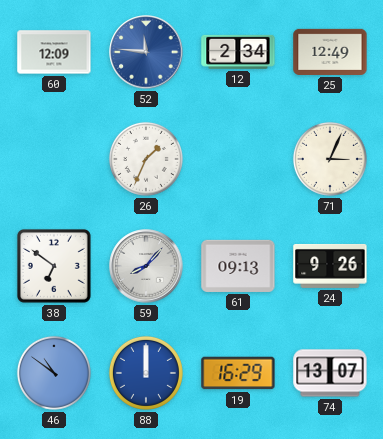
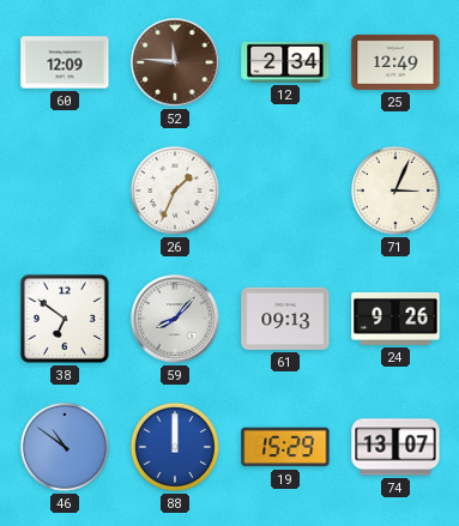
52 dial: blue -> brown
19: 16:29 -> 15:29
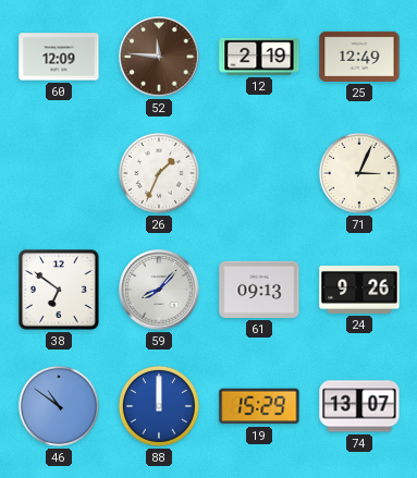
12: 2:34 -> 2:19
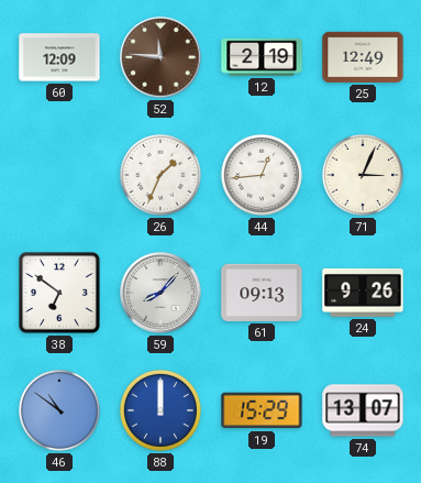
44: none -> 12:44
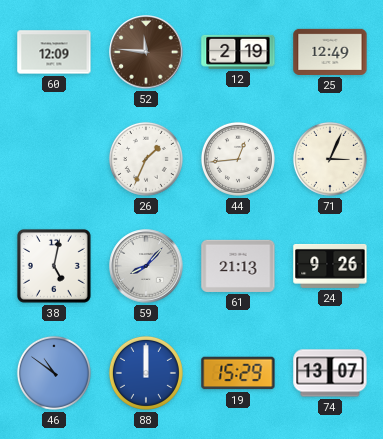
38: 6:51 -> 5:02
61: 09:13 -> 21:13
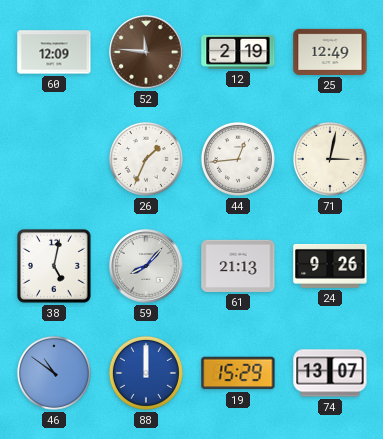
71: 3:04 -> 3:02
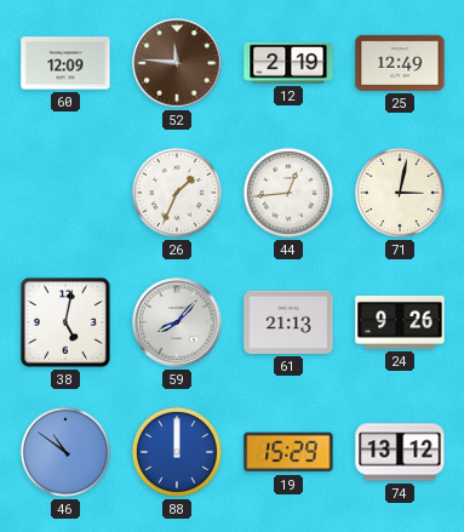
74: 13:07 -> 13:12
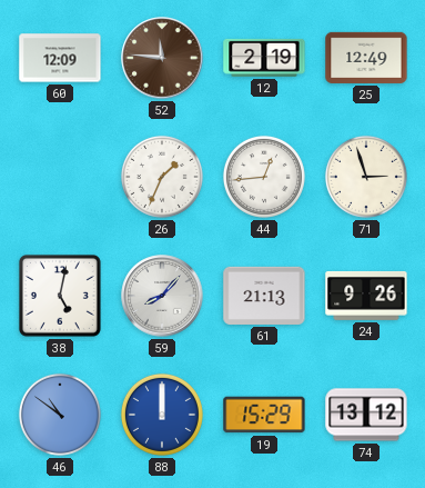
71: 3:02 -> 2:57
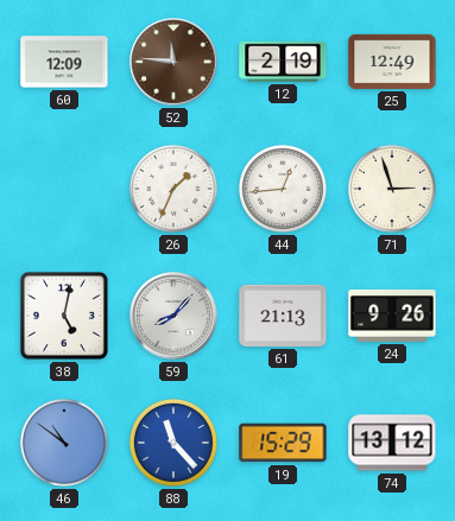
88: 12:00 -> 11:23
